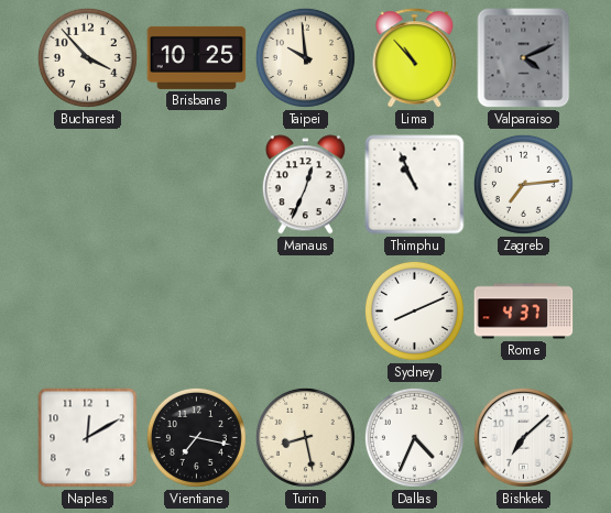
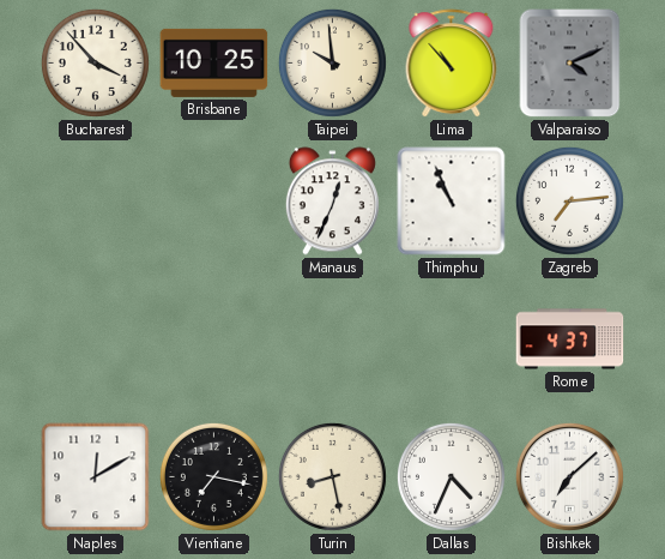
Sydney: 8:11 -> none
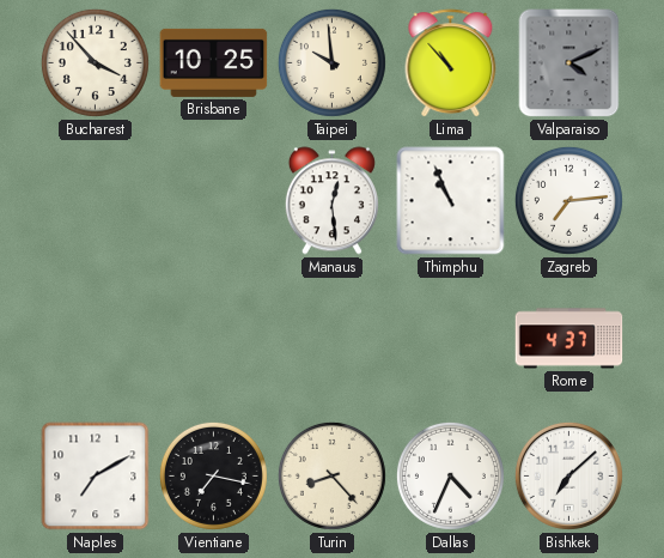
Manaus: 12:34 -> 12:29
Naples: 12:10 -> 7:10
Turin: 8:28 -> 8:23
